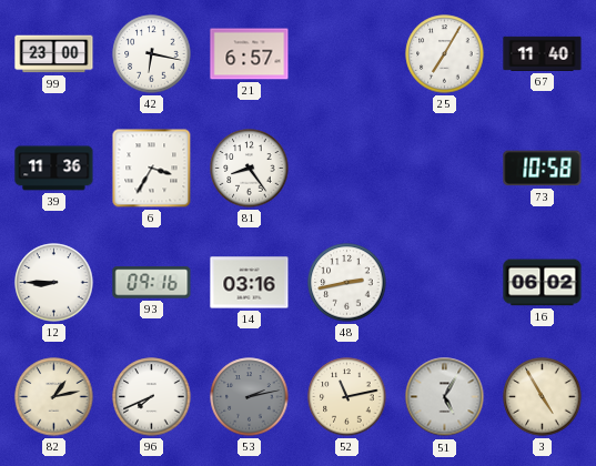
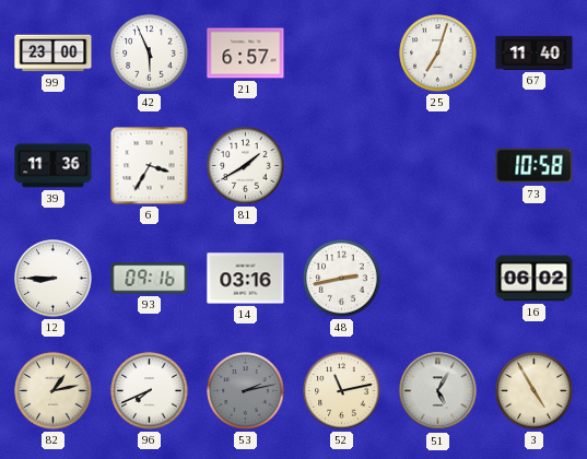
42: 6:17 -> 5:56
25: 7:05 -> 7:03
81: 8:24 -> 1:40
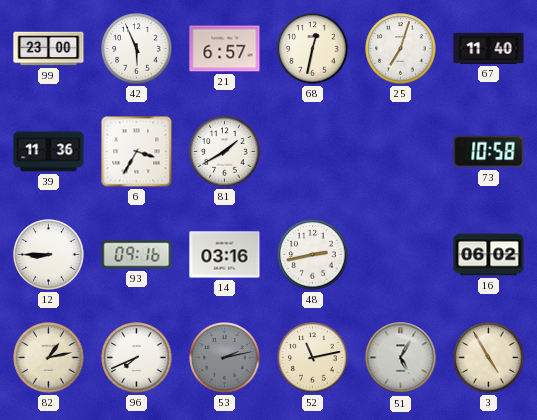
68: none -> 12:32
